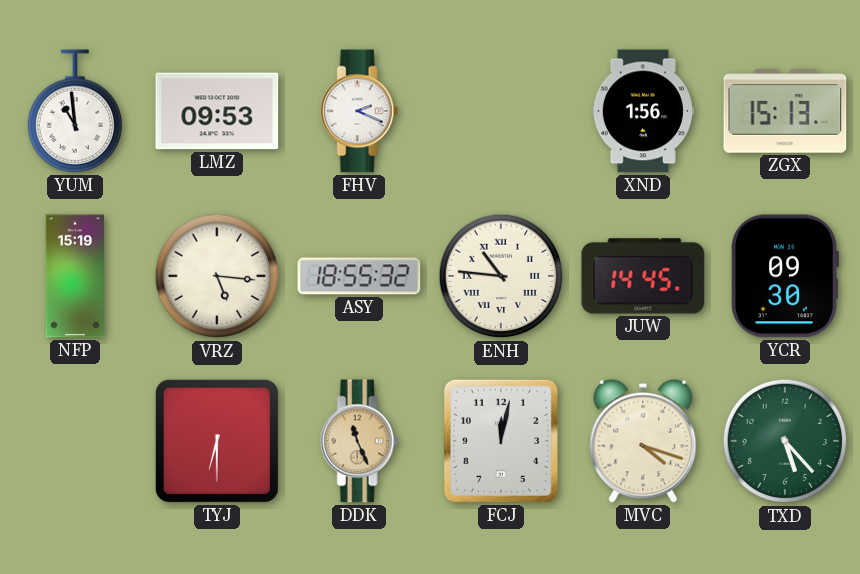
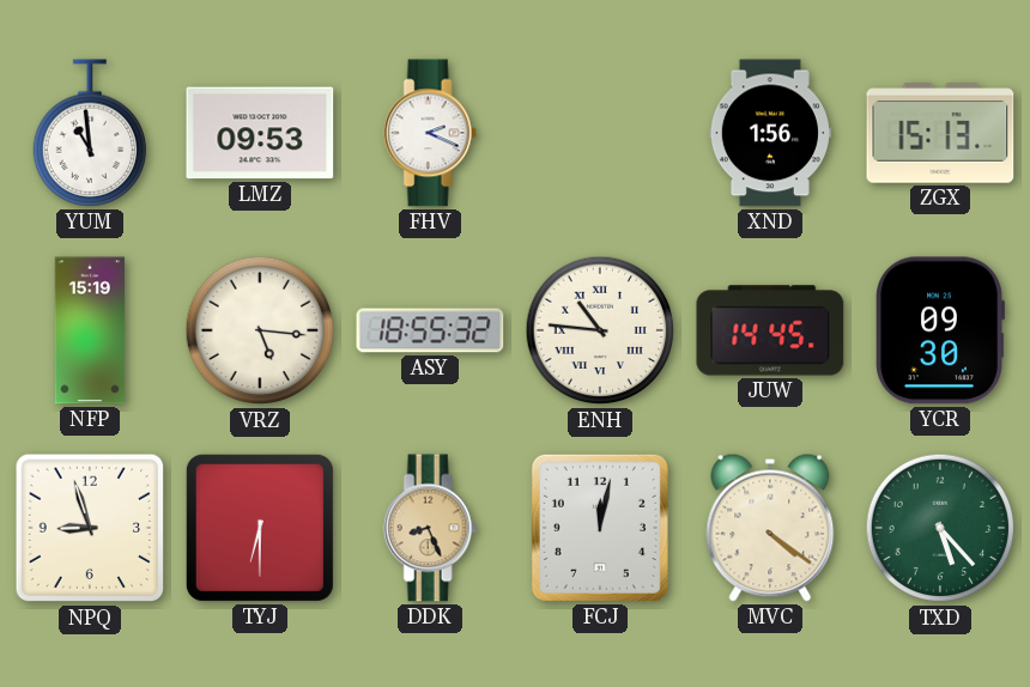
NPQ: none -> 8:57
DDK: 11:26 -> 8:26
MVC: 4:18 -> 4:21
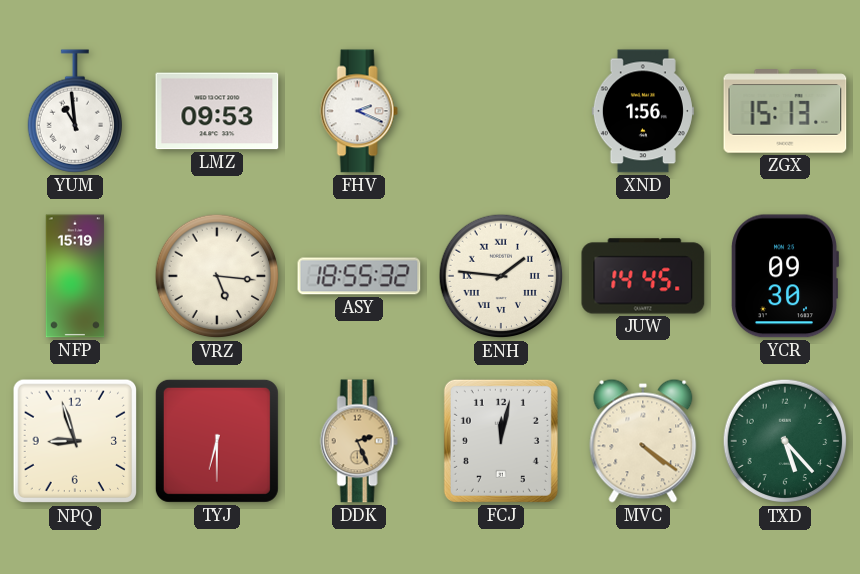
ENH: 10:46 -> 1:46
DDK: 8:26 -> 2:26
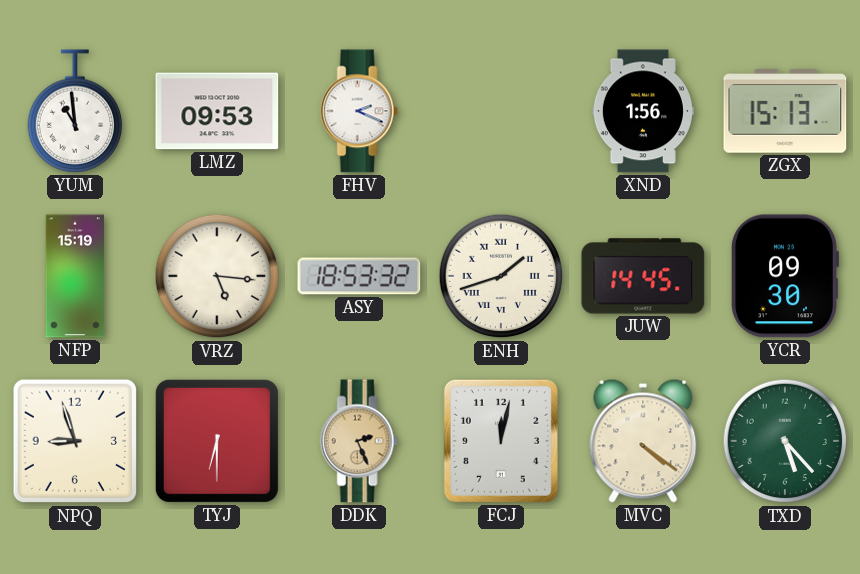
ASY: 18:55 -> 18:53
ENH: 1:46 -> 1:42
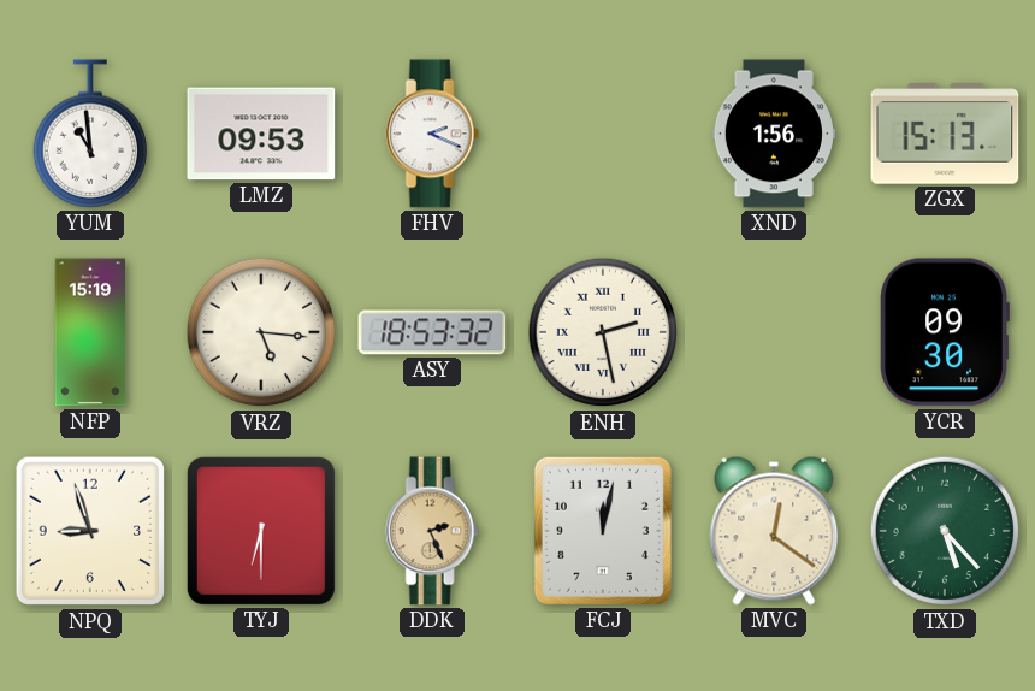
ENH: 1:42 -> 2:28
JUW: 14:45 -> none
MVC: 4:21 -> 12:21
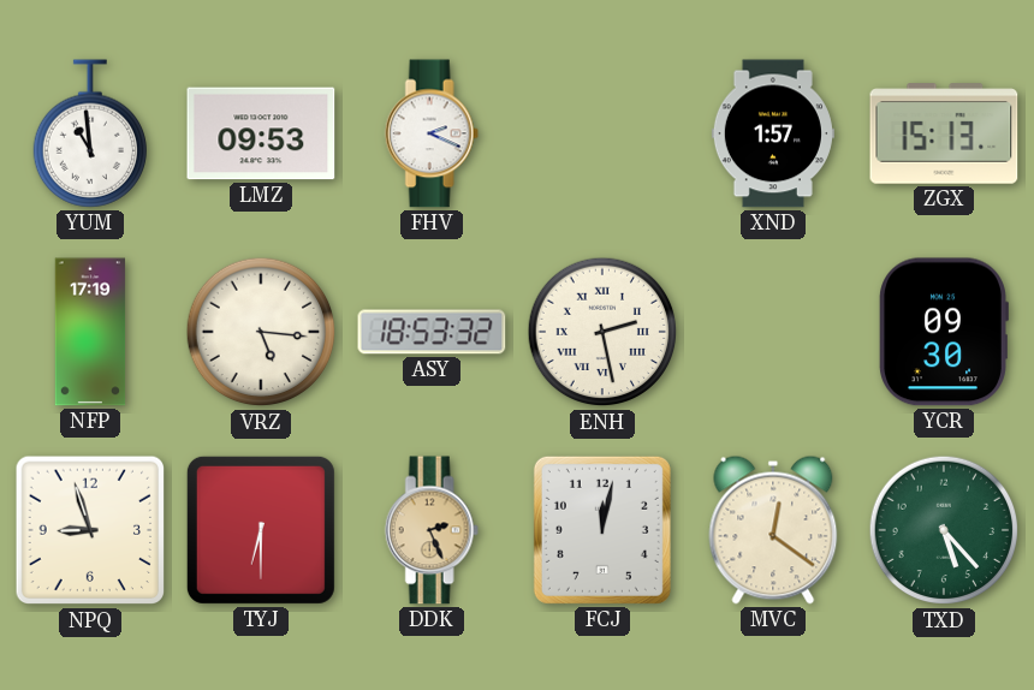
XND: 1:56 -> 1:57
NFP: 15:19 -> 17:19
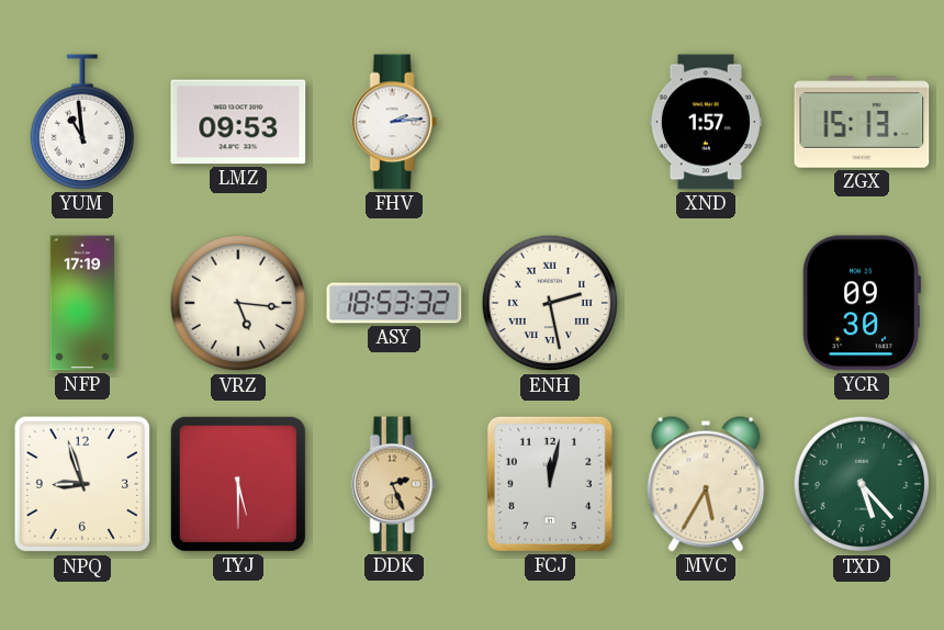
FHV: 2:19 -> 2:14
TYJ: 6:30 -> 5:30
MVC: 12:21 -> 5:35
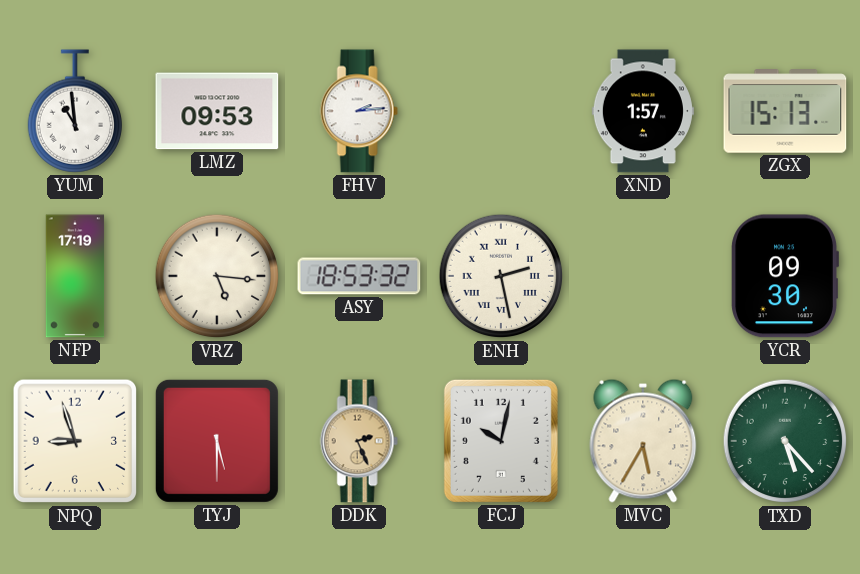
FCJ: 12:02 -> 10:02
